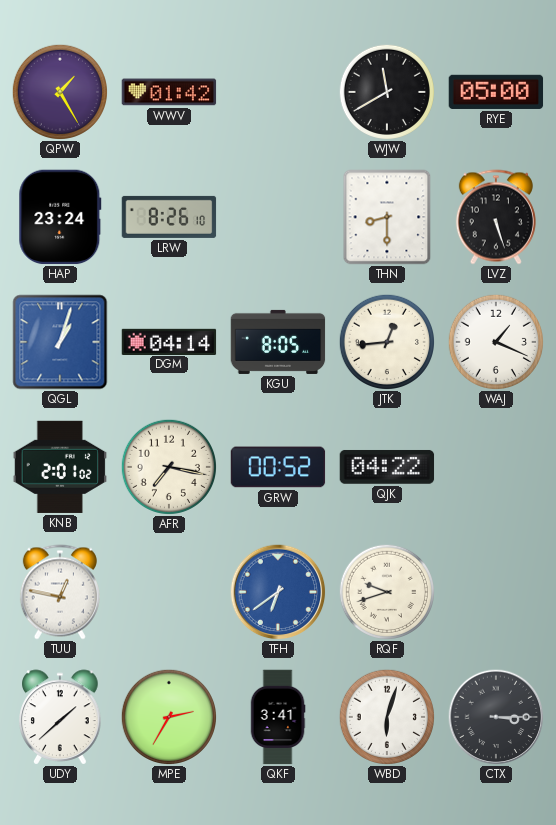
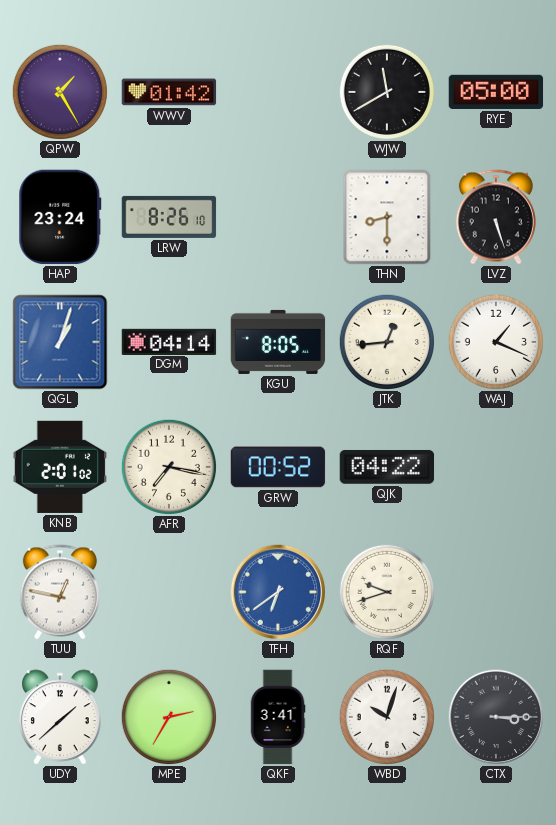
WBD: 6:03 -> 10:03
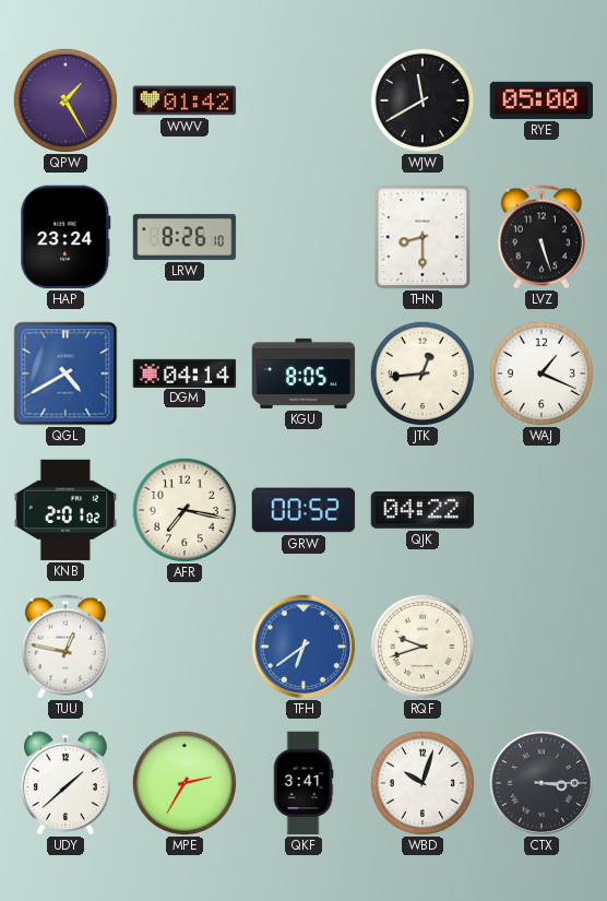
QGL: 1:03 -> 4:40
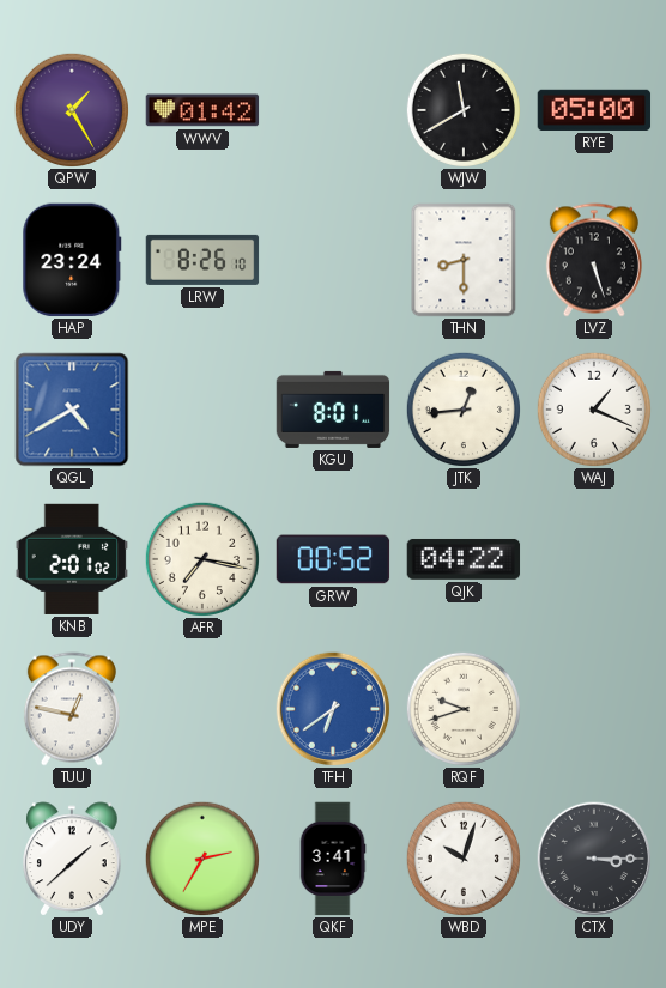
DGM: 04:14 -> none
KGU: 8:05 -> 8:01
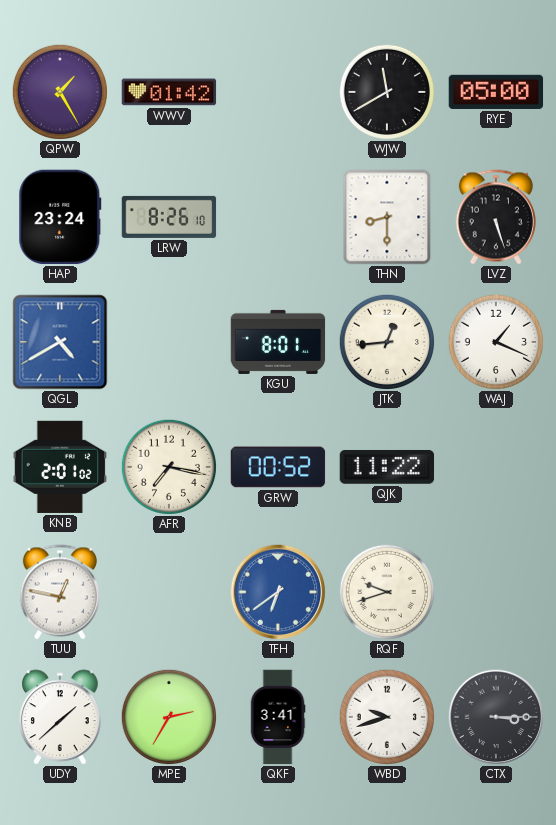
QJK: 04:22 -> 11:22
WBD: 10:03 -> 9:42
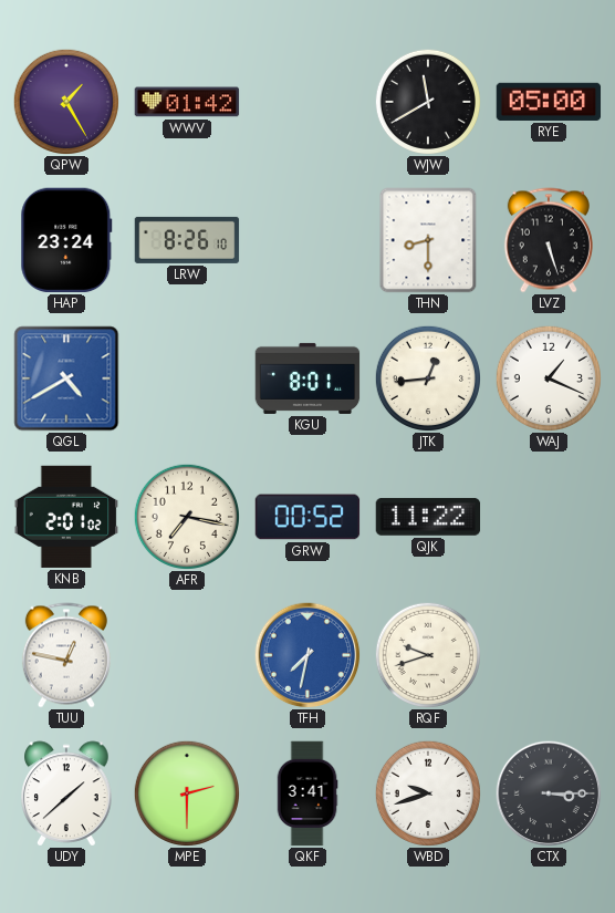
TFH: 6:39 -> 7:32
MPE: 2:35 -> 2:30
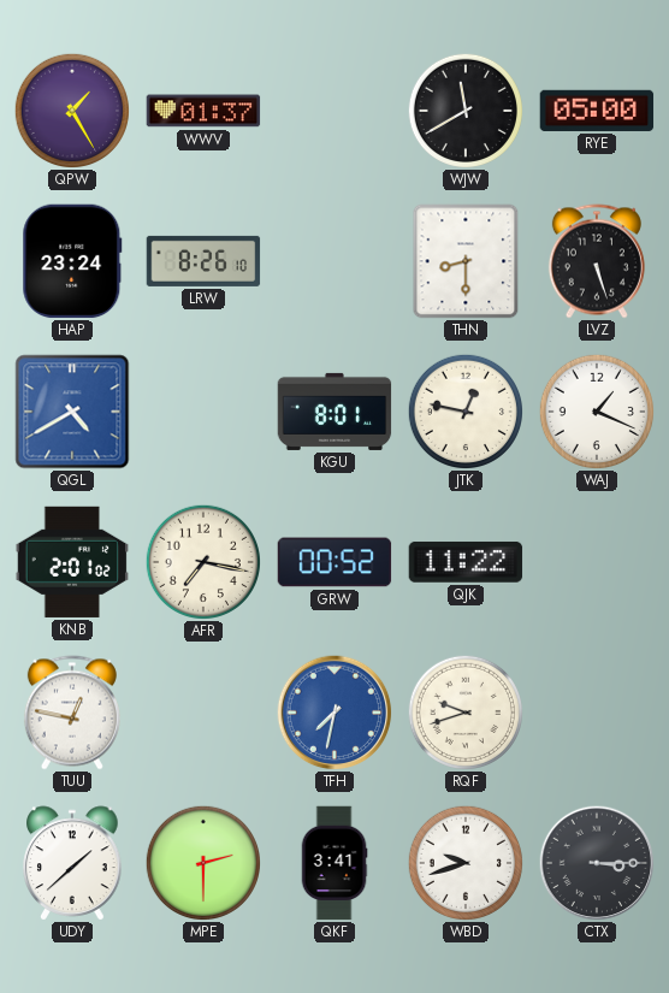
WWV: 01:42 -> 01:37
JTK: 12:44 -> 12:47
